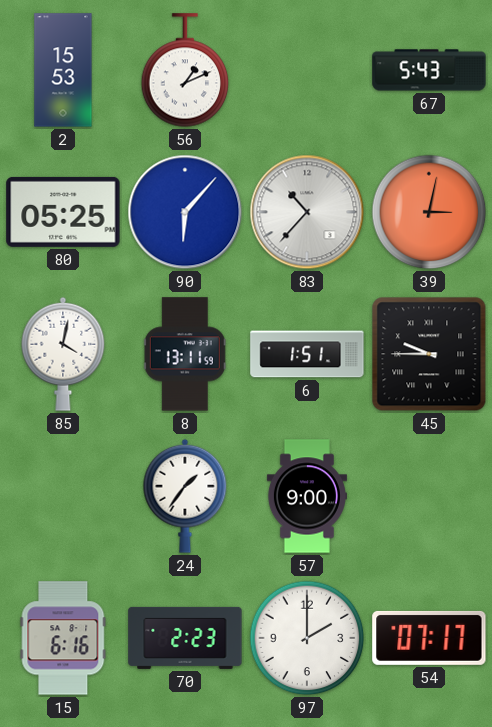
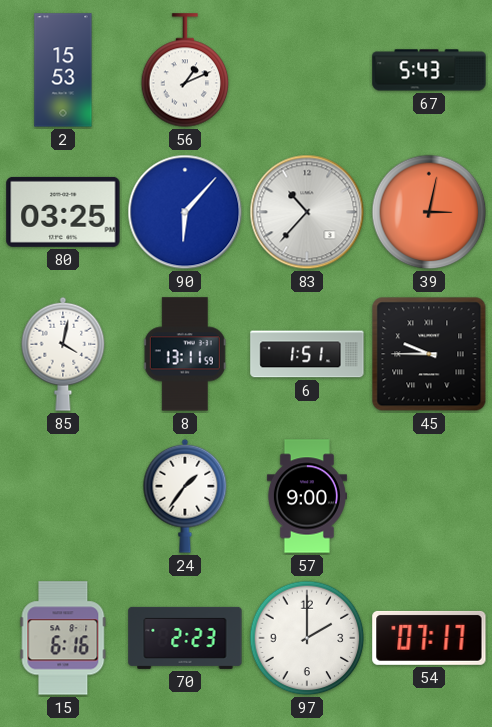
80: 05:25 -> 03:25
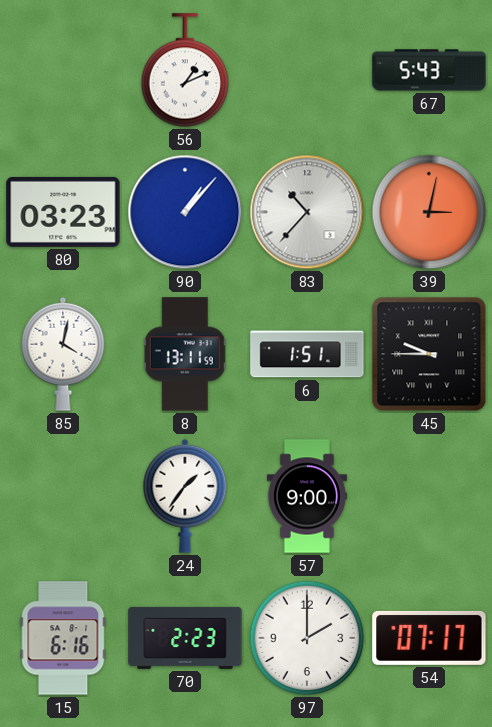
2: 15:53 -> none
80: 03:25 -> 03:23
90: 6:07 -> 1:07
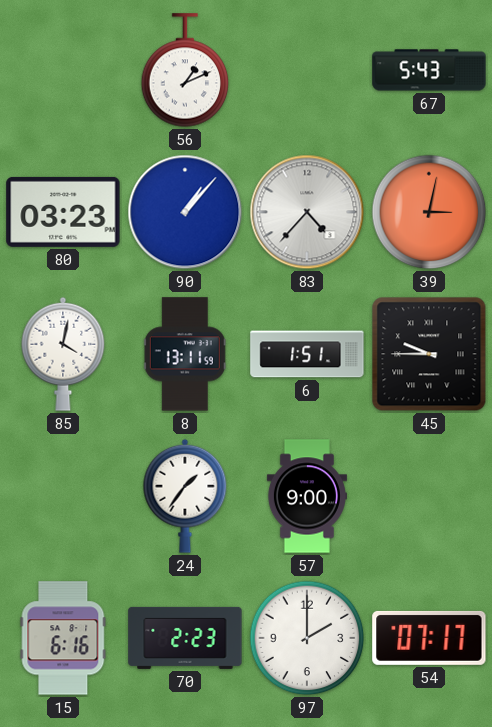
83: 10:37 -> 4:37
